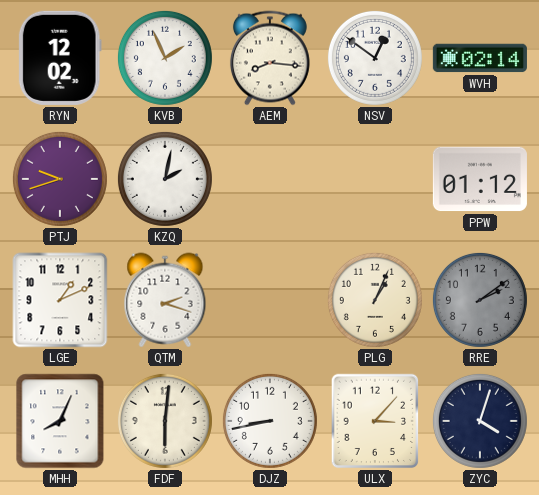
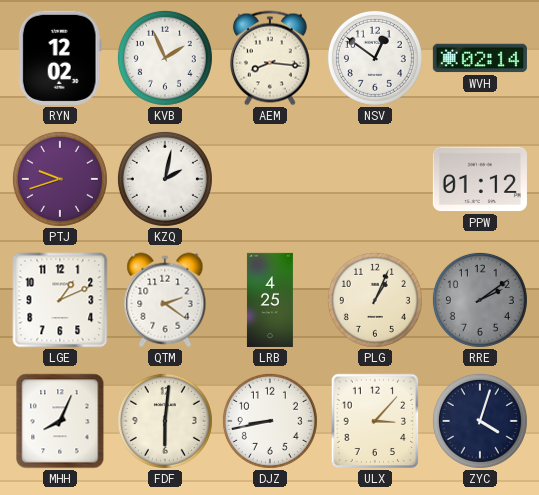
QTM: 2:18 -> 2:21
LRB: none -> 4:25
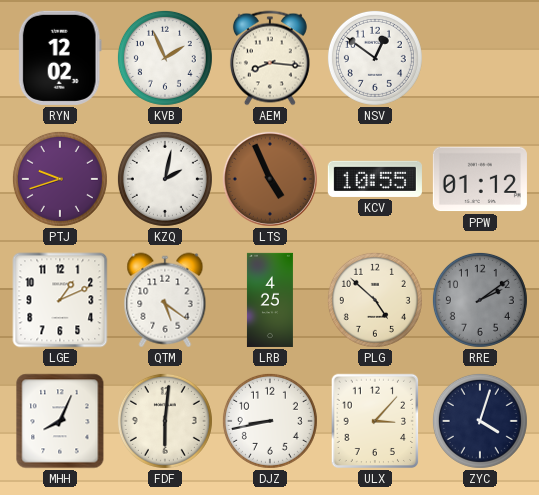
WVH: 02:14 -> none
LTS: none -> 4:56
KCV: none -> 10:55
QTM: 2:21 -> 5:21
PLG: 1:04 -> 4:52
